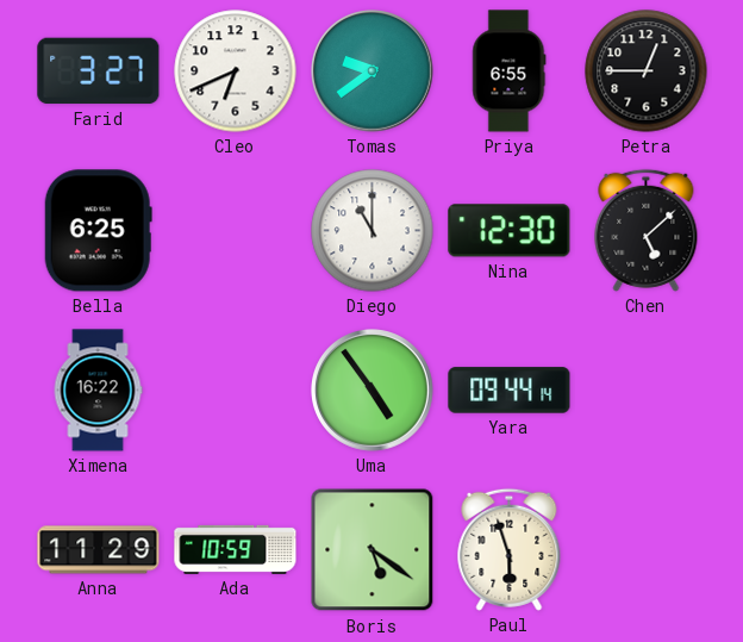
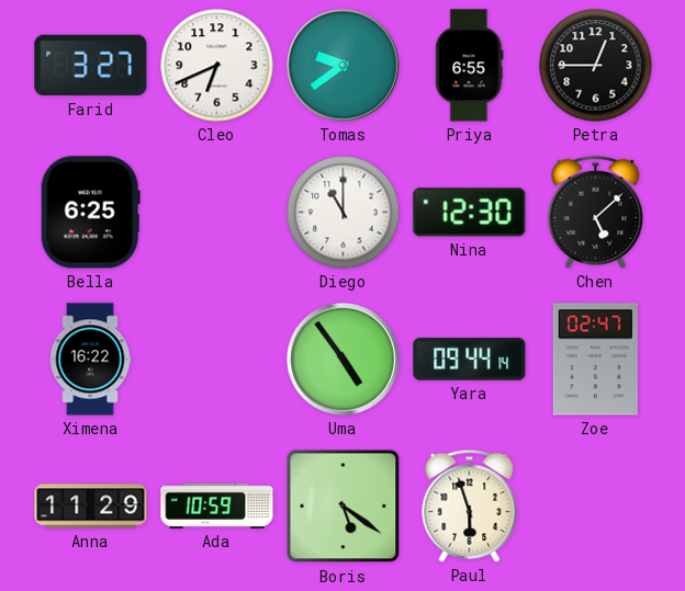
Zoe: none -> 02:47
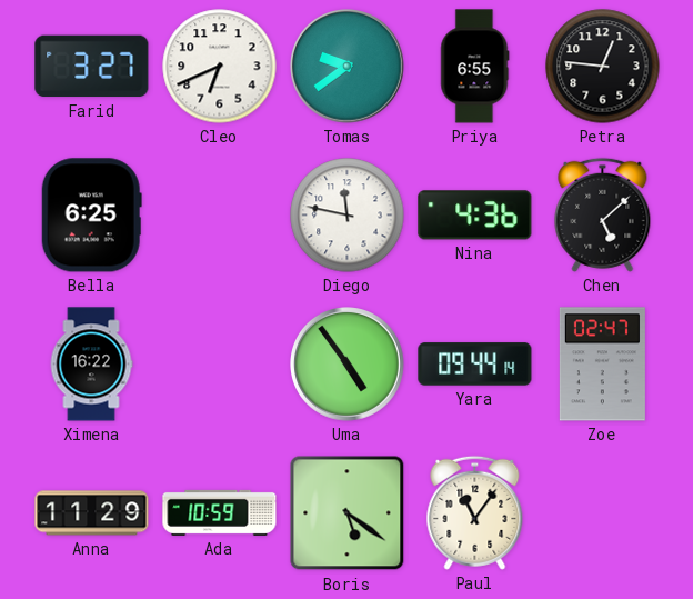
Petra: 12:45 -> 12:46
Diego: 11:00 -> 11:47
Nina: 12:30 -> 4:36
Paul: 5:57 -> 11:06
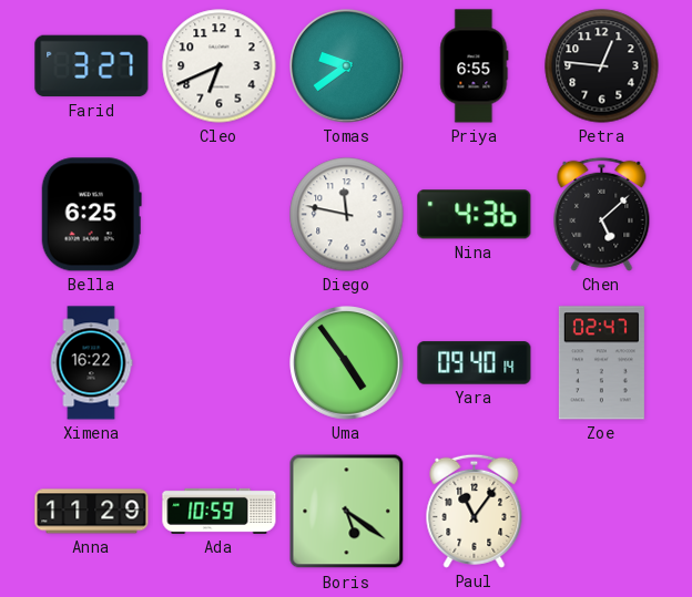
Yara: 09:44 -> 09:40
